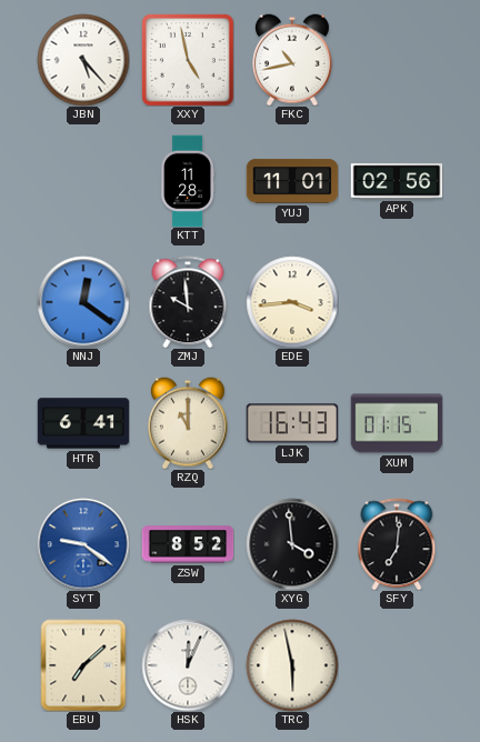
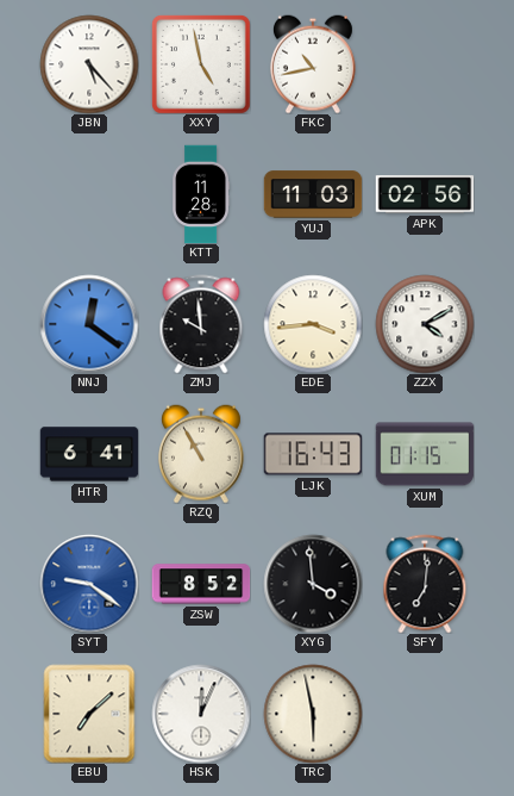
YUJ: 11:01 -> 11:03
ZZX: none -> 4:10
RZQ: 11:00 -> 10:55
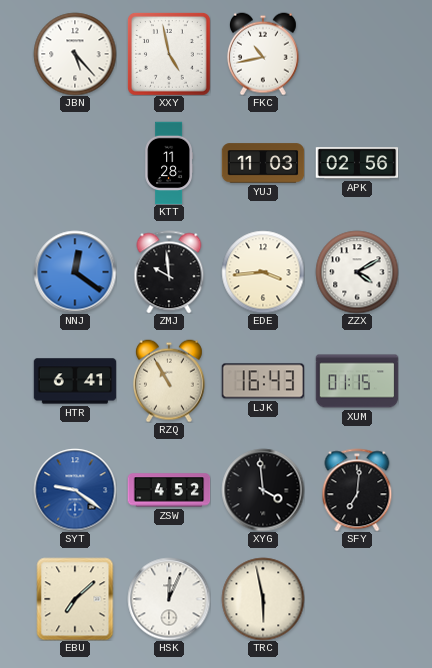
ZSW: 8:52 -> 4:52
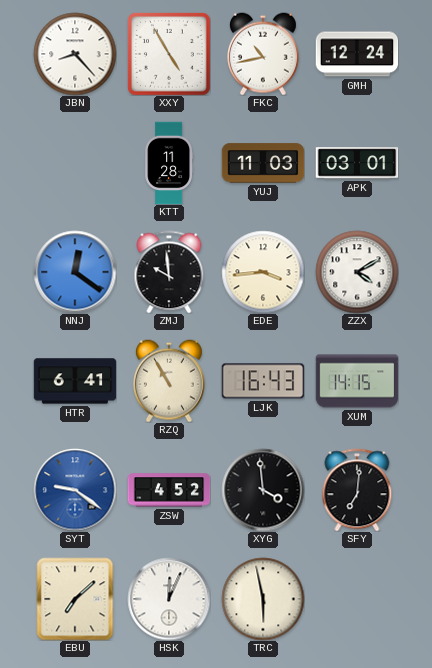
JBN: 5:23 -> 8:23
XXY: 4:58 -> 4:55
GMH: none -> 12:24
APK: 02:56 -> 03:01
XUM: 01:15 -> 14:15
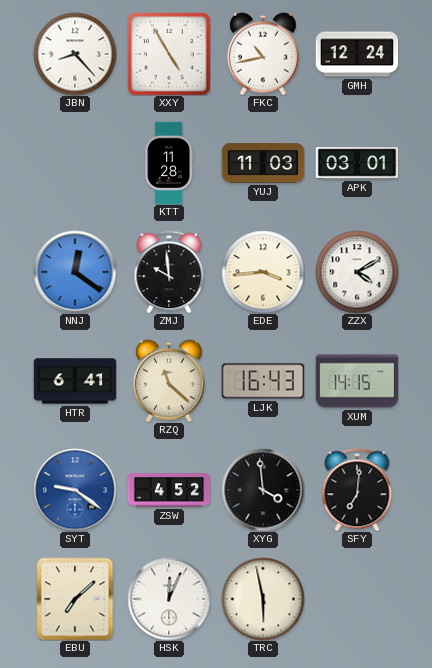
RZQ: 10:55 -> 11:22
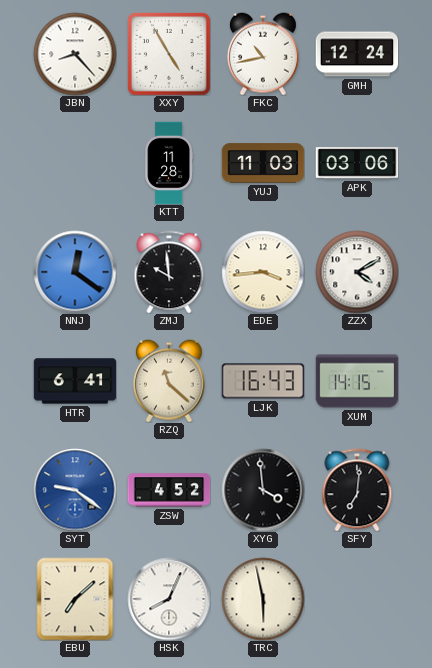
APK: 03:01 -> 03:06
HSK: 12:04 -> 8:04
